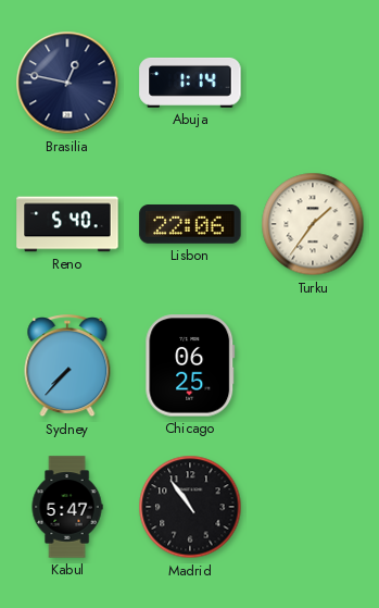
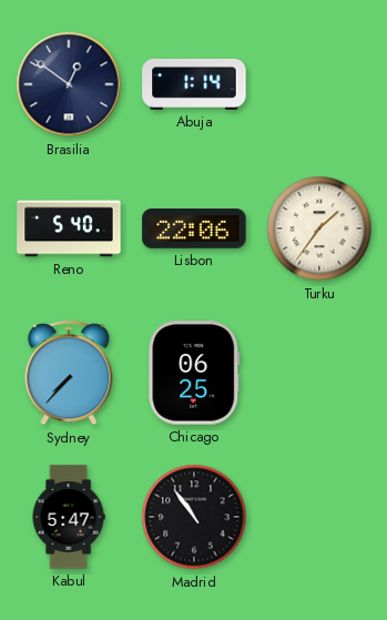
Brasilia: 12:47 -> 12:51
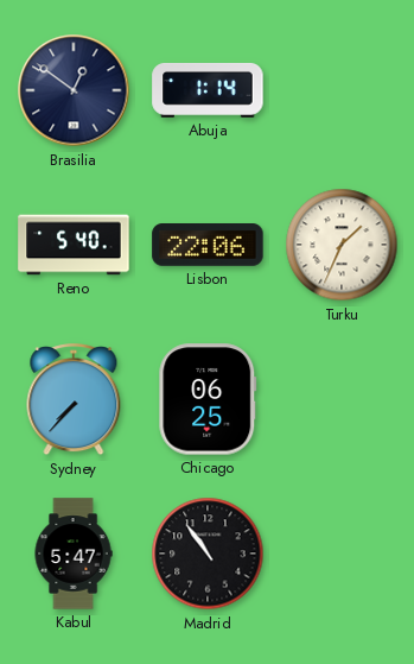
Turku: 1:36 -> 1:34
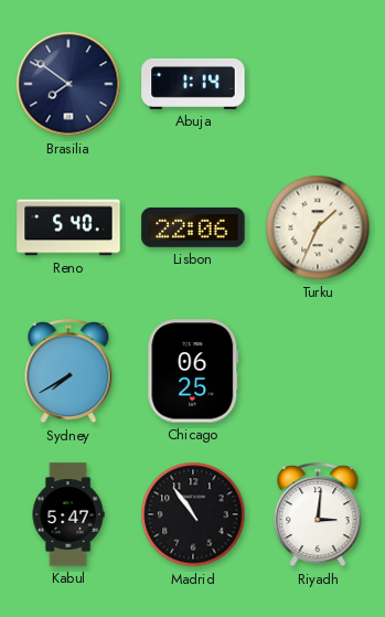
Brasilia: 12:51 -> 7:51
Sydney: 7:37 -> 7:40
Riyadh: none -> 3:01
